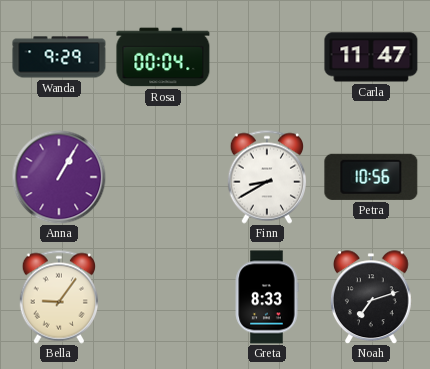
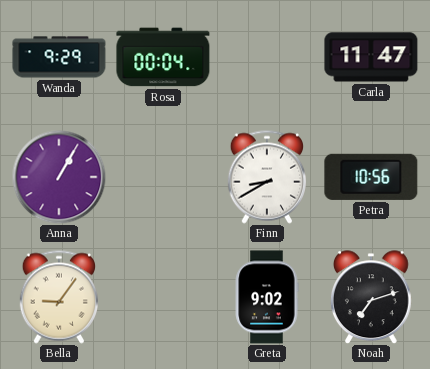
Greta: 8:33 -> 9:02
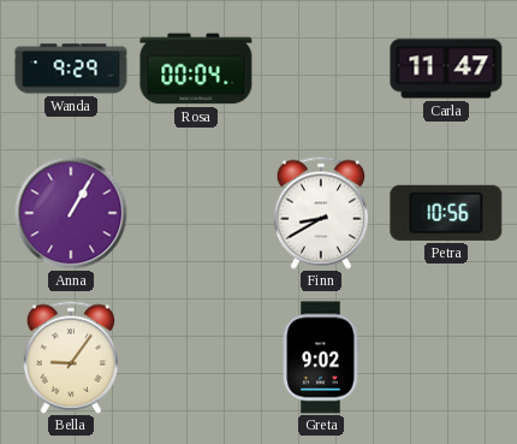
Noah: 7:12 -> none
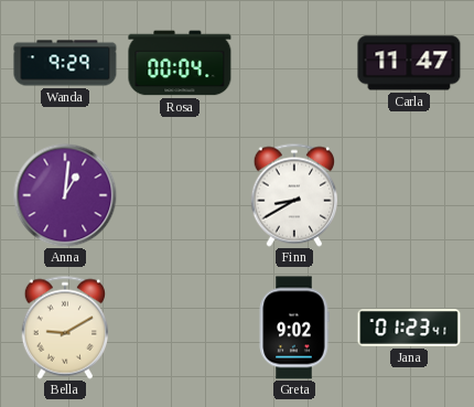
Anna: 1:05 -> 1:01
Petra: 10:56 -> none
Bella: 9:06 -> 9:10
Jana: none -> 01:23
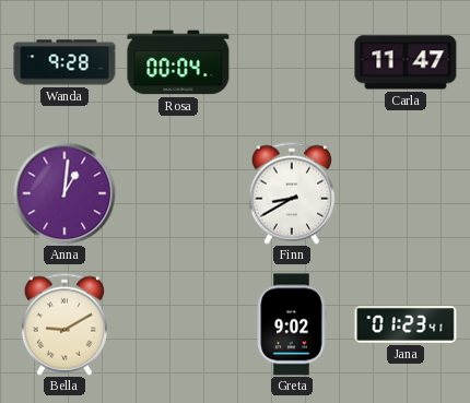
Wanda: 9:29 -> 9:28
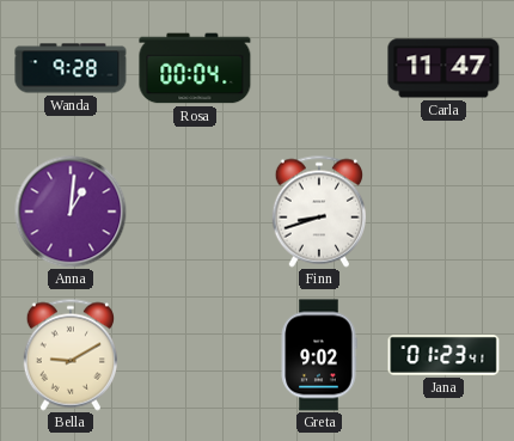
Finn: 8:40 -> 8:42
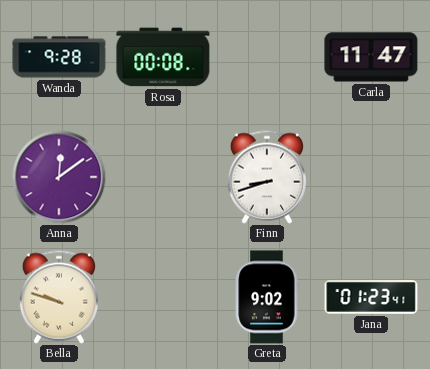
Rosa: 00:04 -> 00:08
Anna: 1:01 -> 12:09
Bella: 9:10 -> 9:48
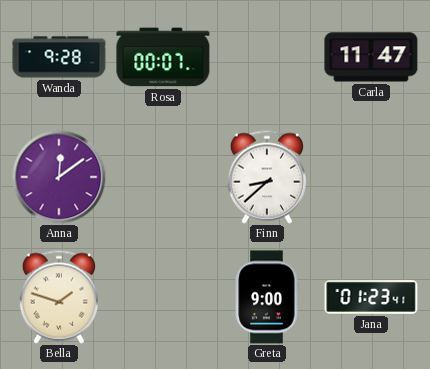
Rosa: 00:08 -> 00:07
Finn: 8:42 -> 8:38
Bella: 9:48 -> 1:48
Greta: 9:02 -> 9:00
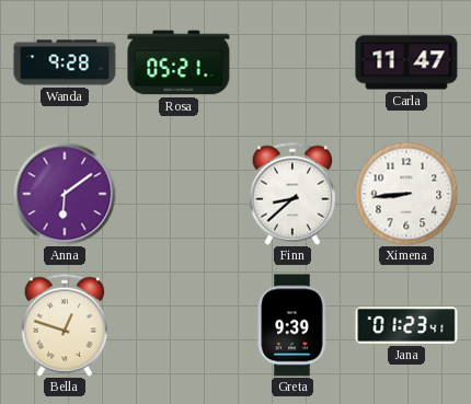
Rosa: 00:07 -> 05:21
Anna: 12:09 -> 6:09
Ximena: none -> 8:44
Bella: 1:48 -> 12:48
Greta: 9:00 -> 9:39
